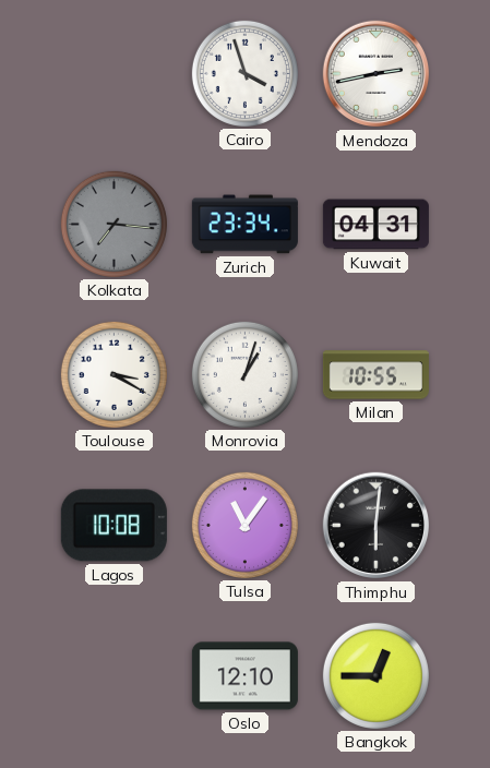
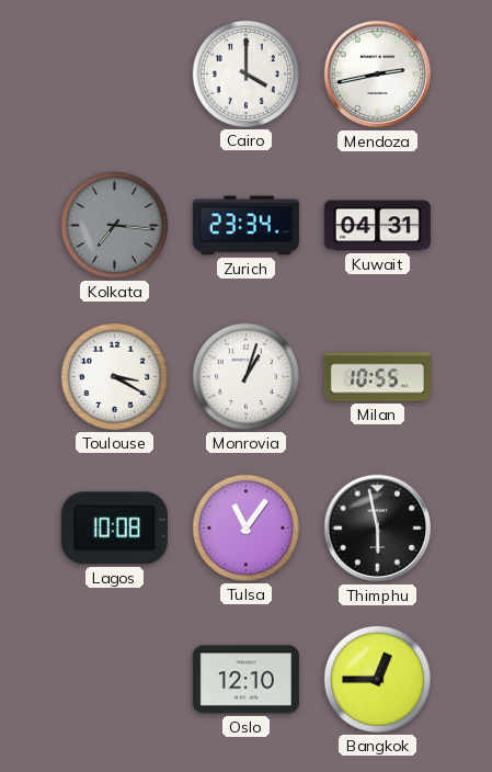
Cairo: 3:57 -> 4:00
Thimphu: 6:01 -> 5:58
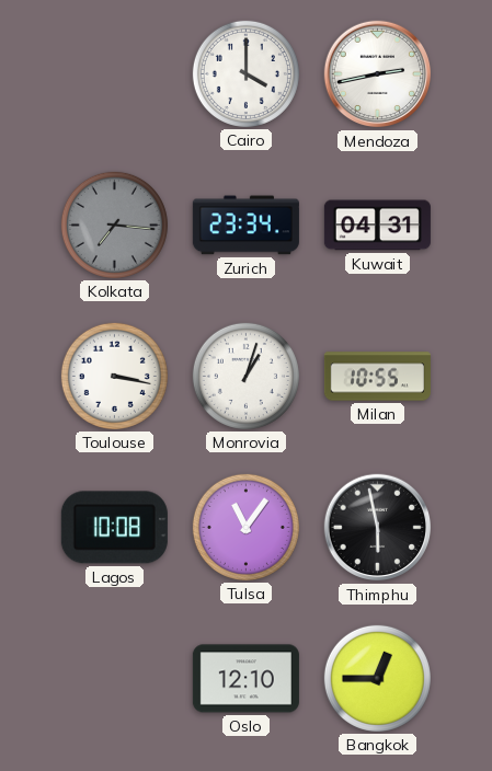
Toulouse: 3:20 -> 3:17
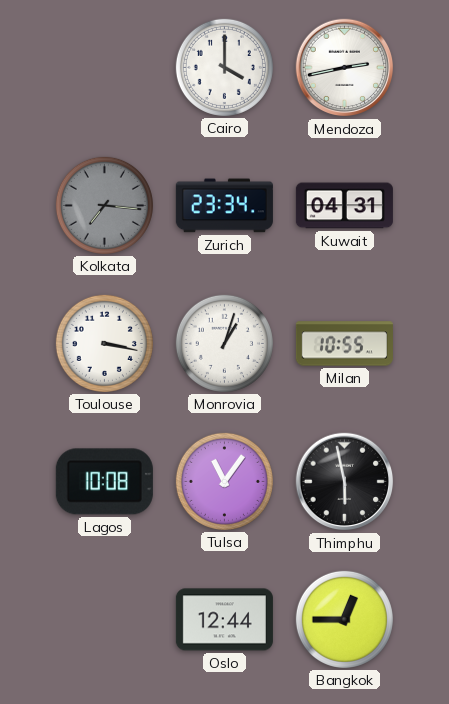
Oslo: 12:10 -> 12:44
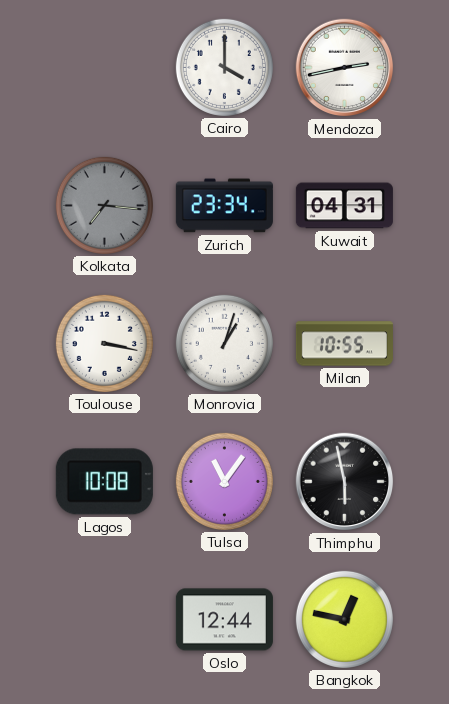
Bangkok: 12:45 -> 12:47
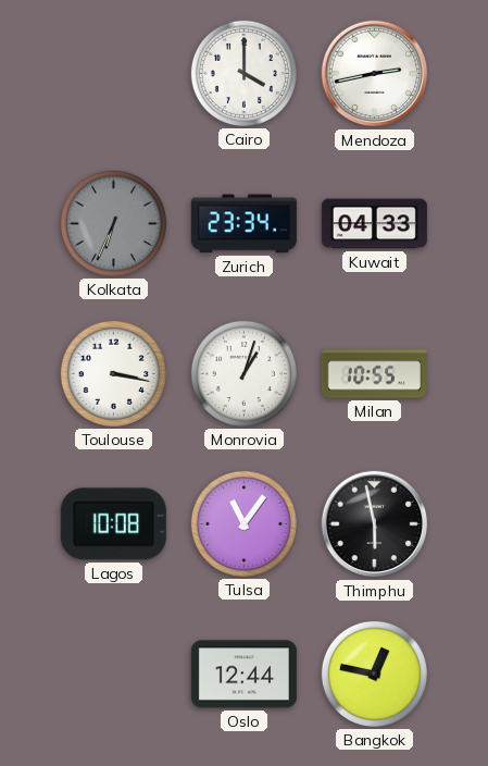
Kolkata: 7:16 -> 6:34
Kuwait: 04:31 -> 04:33
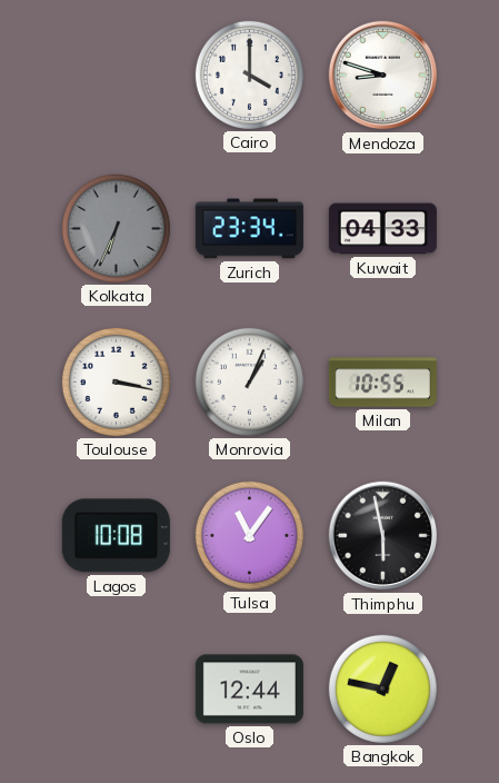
Mendoza: 2:43 -> 8:48
Monrovia: 1:03 -> 1:04
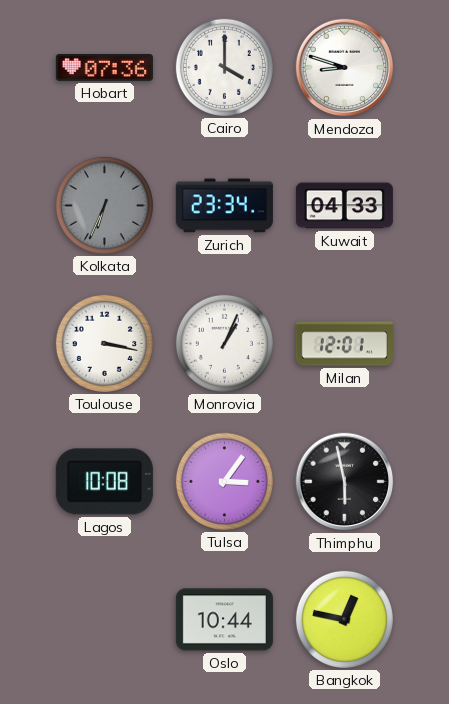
Hobart: none -> 07:36
Milan: 10:55 -> 12:01
Tulsa: 11:06 -> 3:06
Oslo: 12:44 -> 10:44
